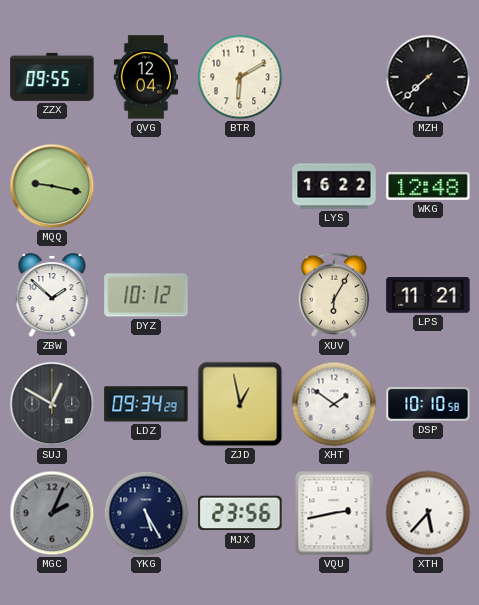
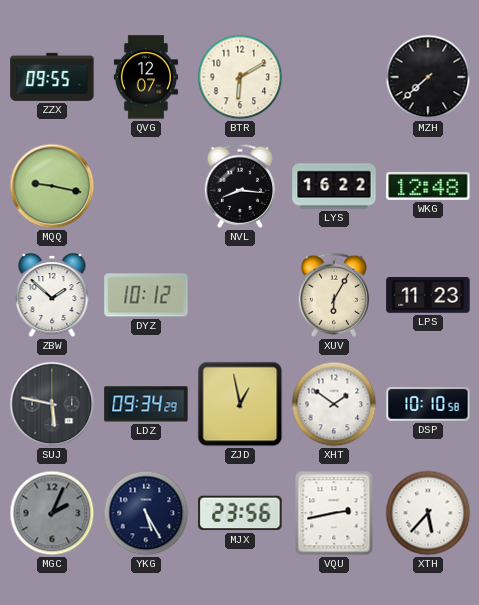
QVG: 12:04 -> 12:07
NVL: none -> 8:16
LPS: 11:21 -> 11:23
SUJ: 12:50 -> 5:47
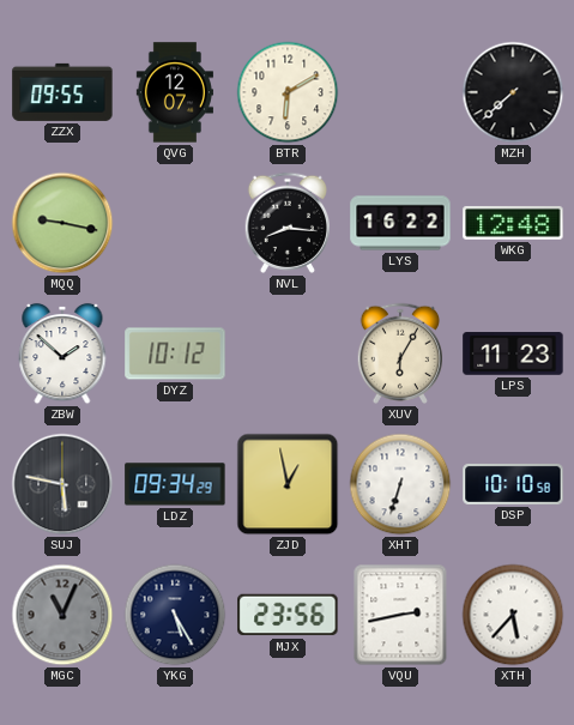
XHT: 1:51 -> 6:33
MGC: 2:04 -> 11:04
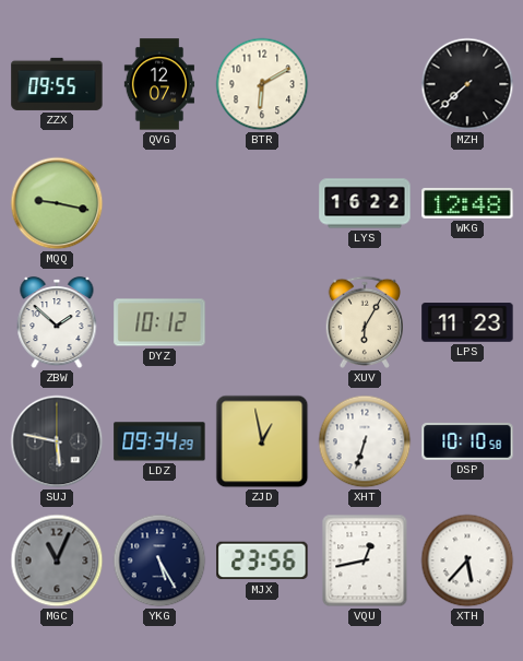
NVL: 8:16 -> none
VQU: 2:43 -> 12:43
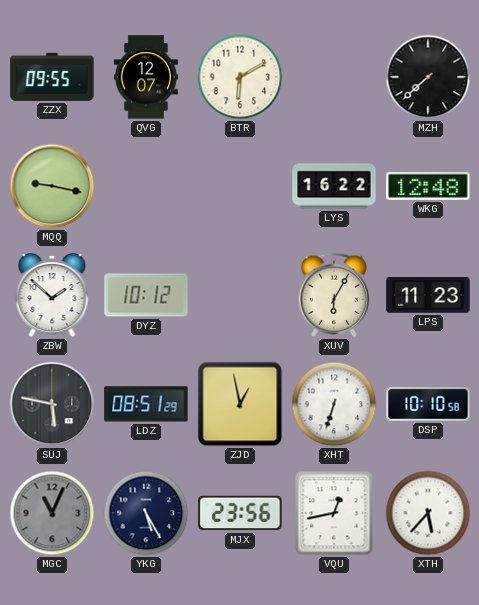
LDZ: 09:34 -> 08:51
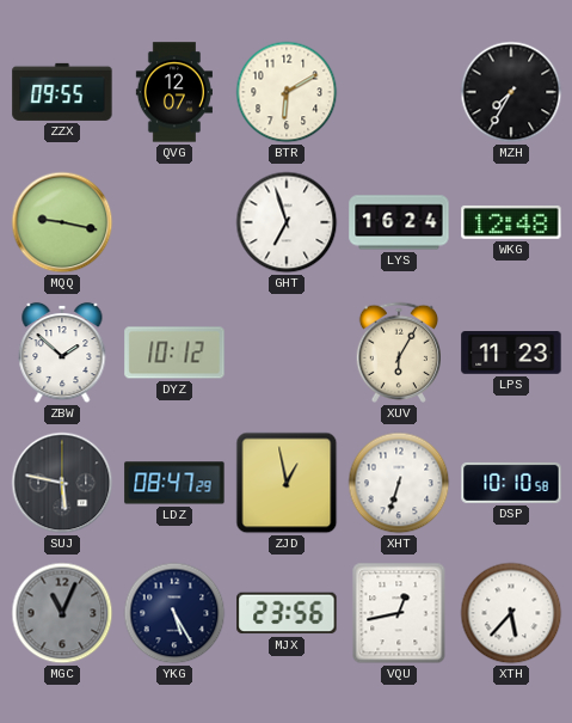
MZH: 7:38 -> 7:35
GHT: none -> 6:57
LYS: 16:22 -> 16:24
LDZ: 08:51 -> 08:47
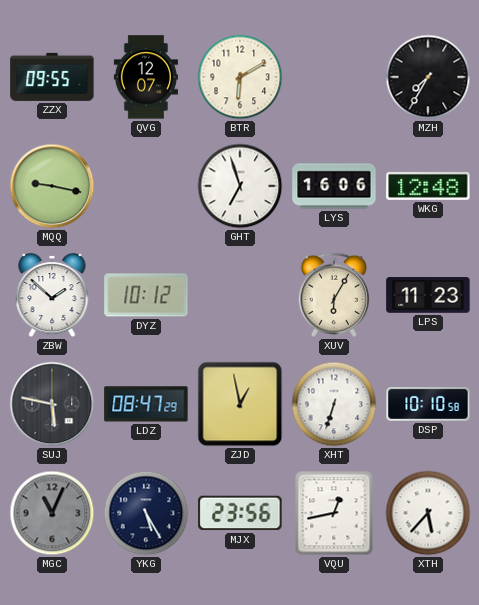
LYS: 16:24 -> 16:06
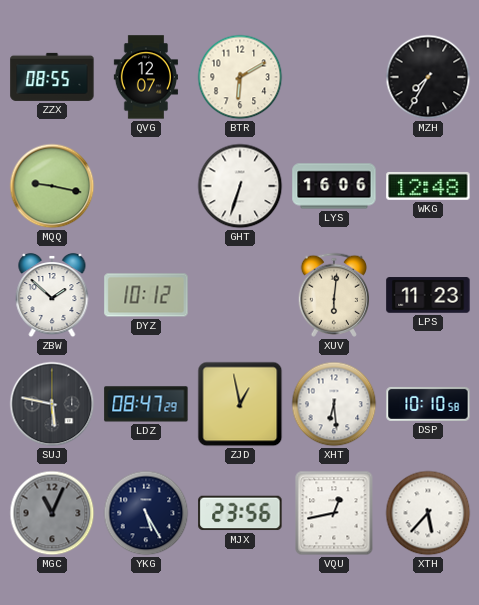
ZZX: 09:55 -> 08:55
GHT: 6:57 -> 6:33
XUV: 6:05 -> 6:01
XHT: 6:33 -> 6:29
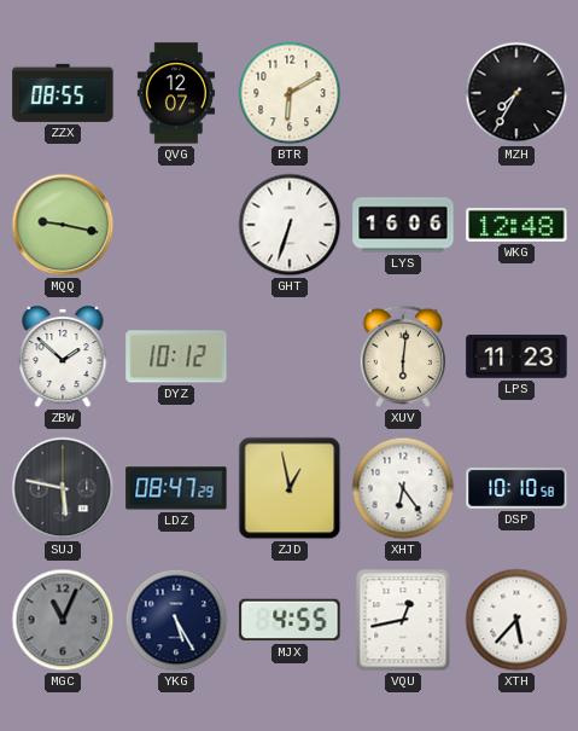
XHT: 6:29 -> 6:24
MJX: 23:56 -> 4:55
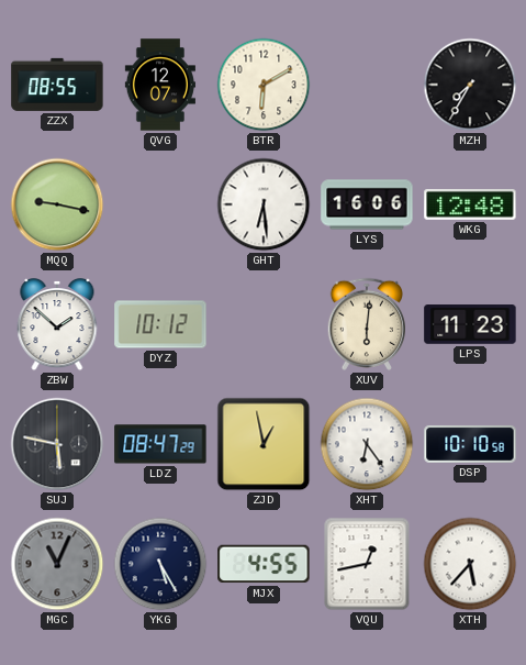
GHT: 6:33 -> 6:29
